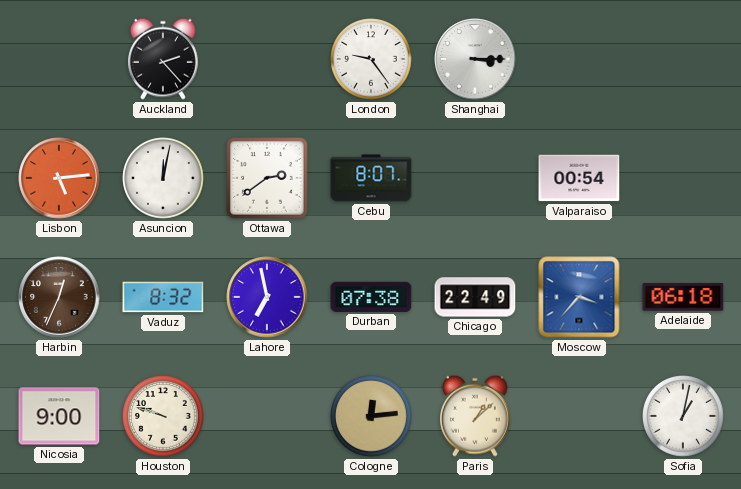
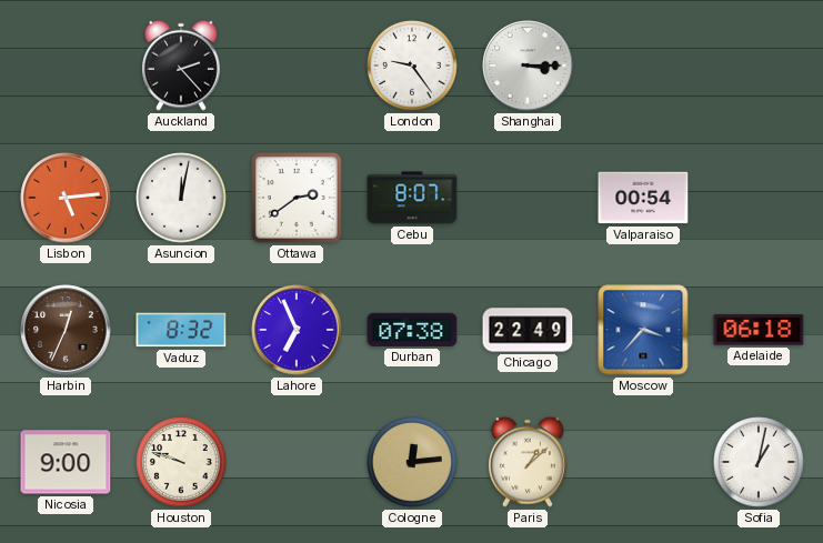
Lahore: 6:58 -> 6:56
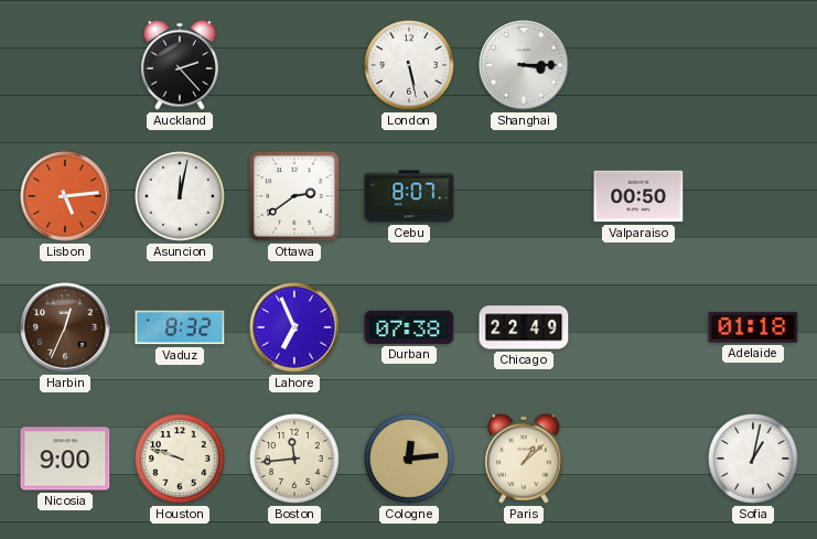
London: 9:24 -> 5:28
Valparaiso: 00:54 -> 00:50
Moscow: 3:37 -> none
Adelaide: 06:18 -> 01:18
Boston: none -> 11:44
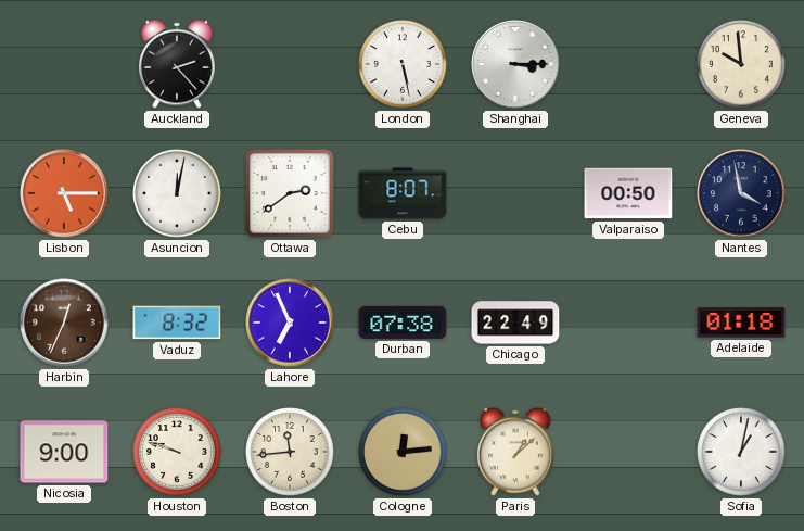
Geneva: none -> 9:59
Lisbon: 5:14 -> 5:15
Nantes: none -> 3:58
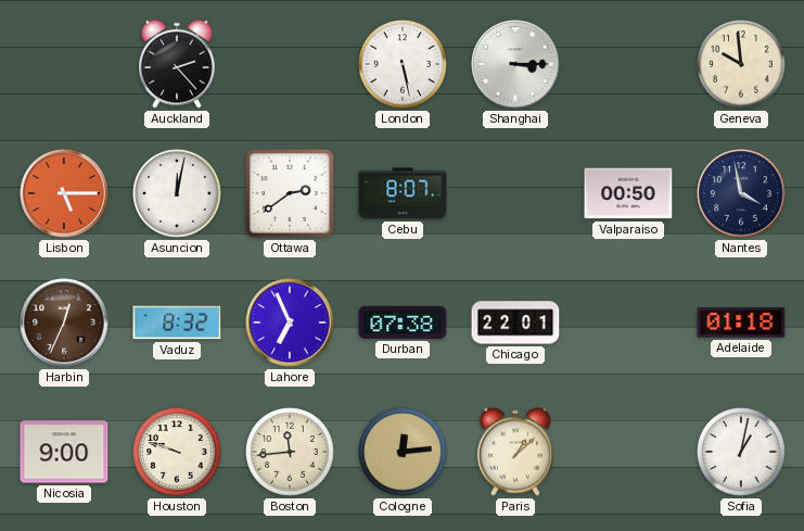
Chicago: 22:49 -> 22:01
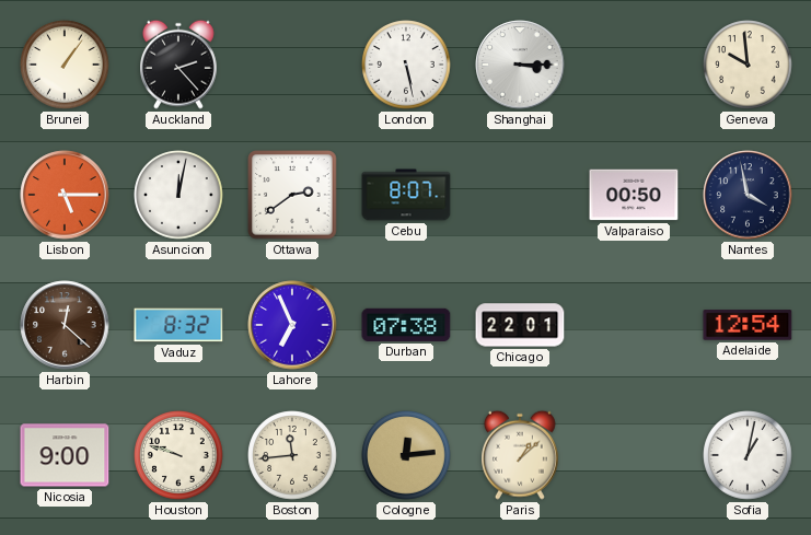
Brunei: none -> 1:06
Harbin: 12:34 -> 12:22
Adelaide: 01:18 -> 12:54
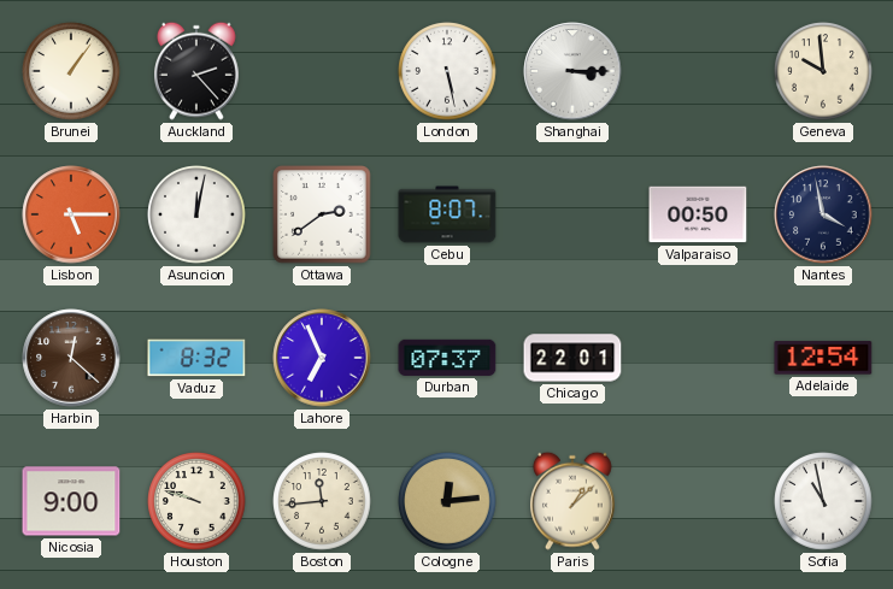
Durban: 07:38 -> 07:37
Sofia: 1:02 -> 10:58
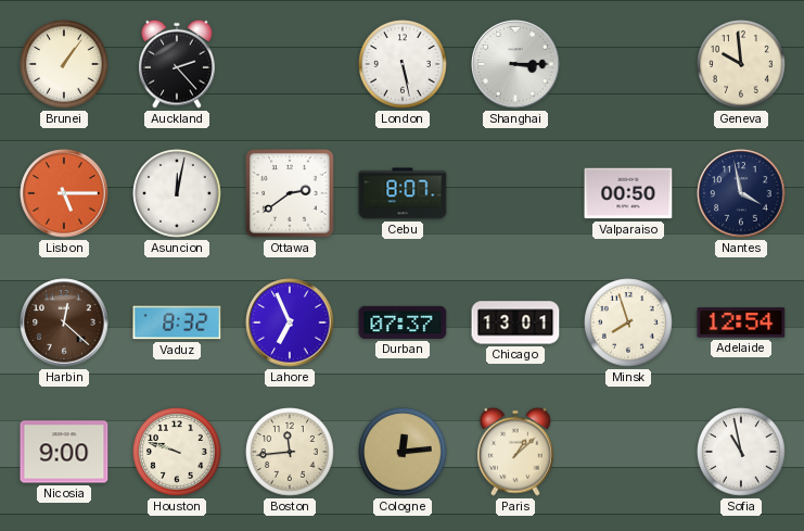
Chicago: 22:01 -> 13:01
Minsk: none -> 7:57
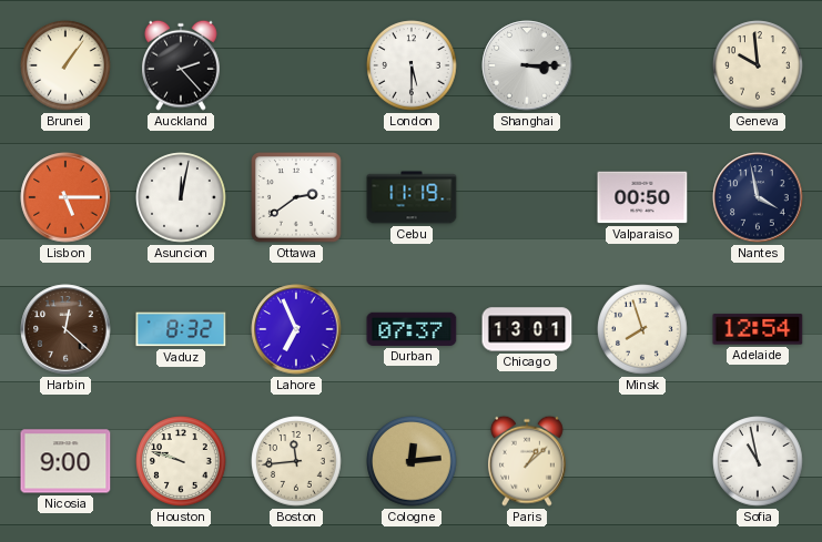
London: 5:28 -> 5:30
Cebu: 8:07 -> 11:19
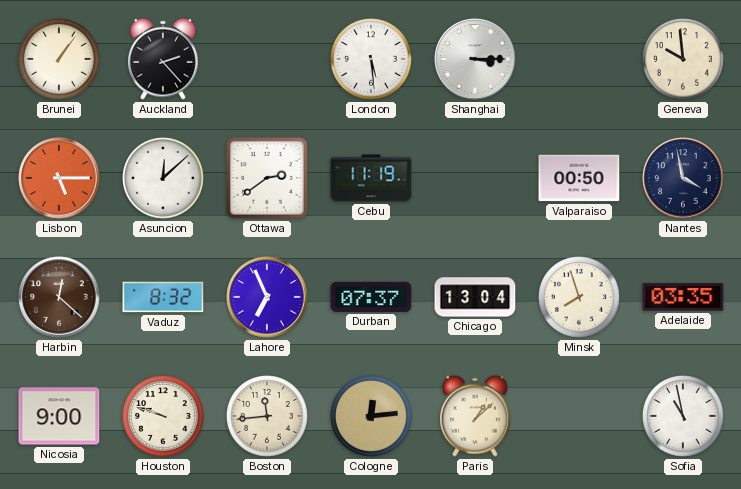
London: 5:30 -> 5:29
Asuncion: 12:02 -> 12:08
Chicago: 13:01 -> 13:04
Adelaide: 12:54 -> 03:35
